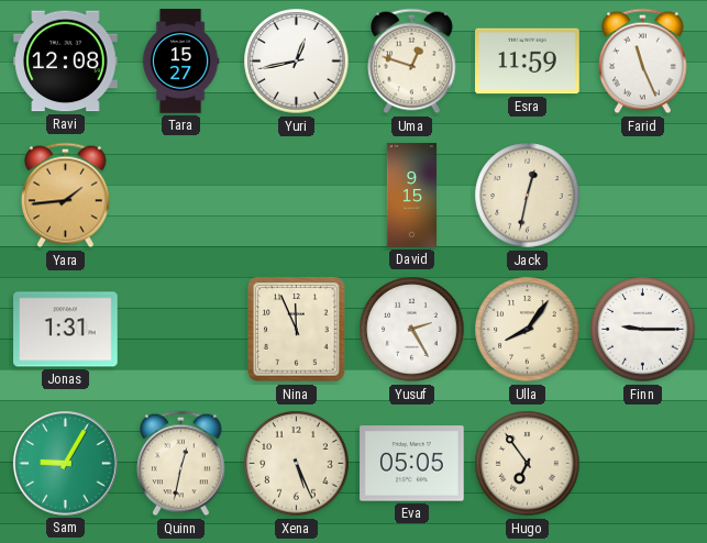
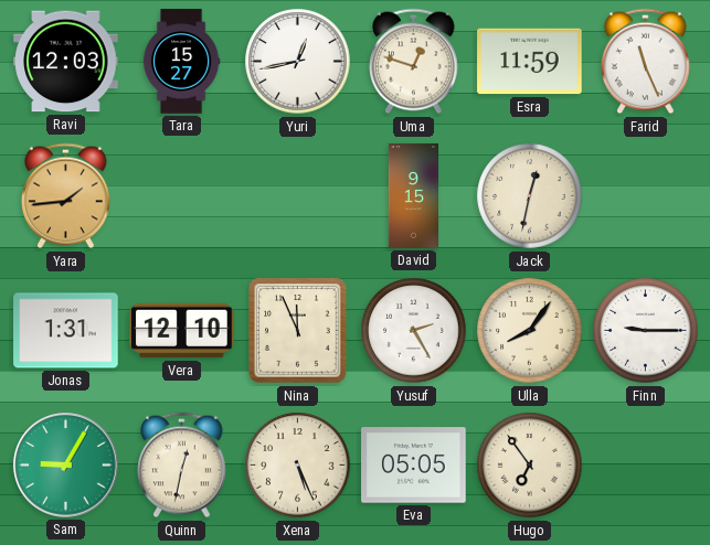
Ravi: 12:08 -> 12:03
Vera: none -> 12:10
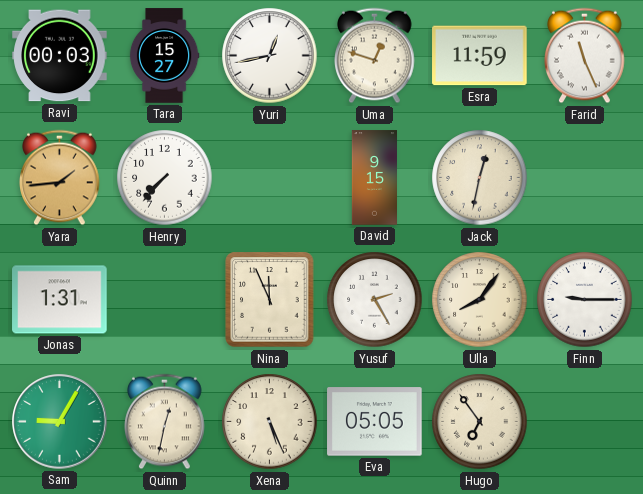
Ravi: 12:03 -> 00:03
Henry: none -> 7:37
Vera: 12:10 -> none
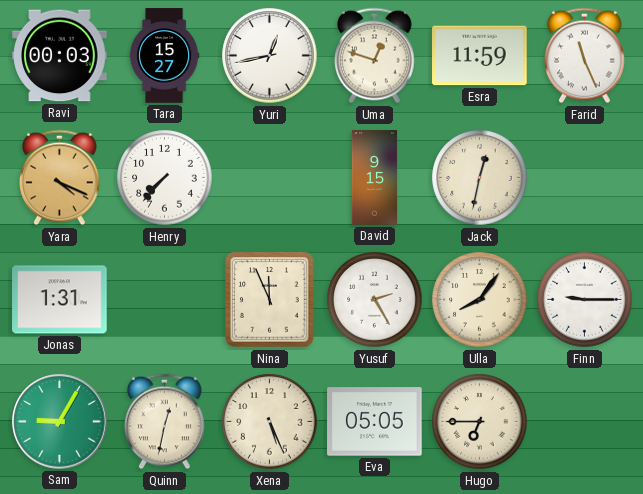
Yara: 1:44 -> 4:19
Hugo: 6:54 -> 6:45
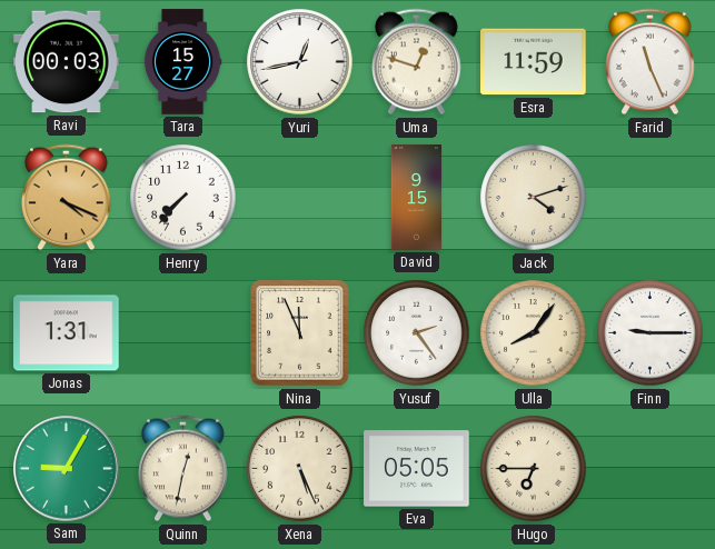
Jack: 12:32 -> 4:12
Yusuf: 2:25 -> 2:24
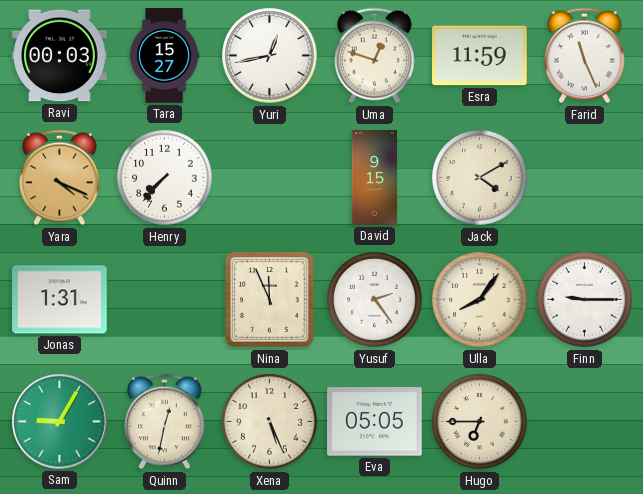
Jack: 4:12 -> 4:10
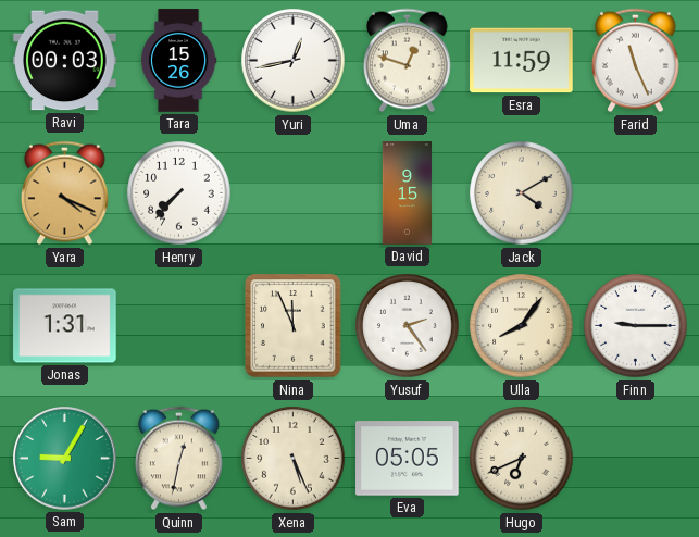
Tara: 15:27 -> 15:26
Hugo: 6:45 -> 6:41
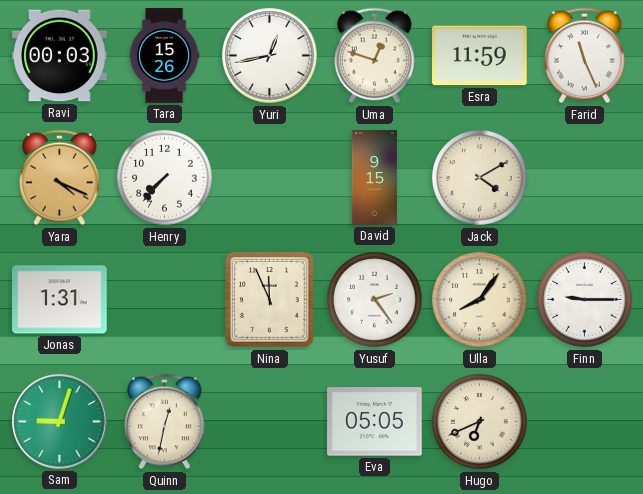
Sam: 9:05 -> 9:03
Xena: 5:26 -> none
